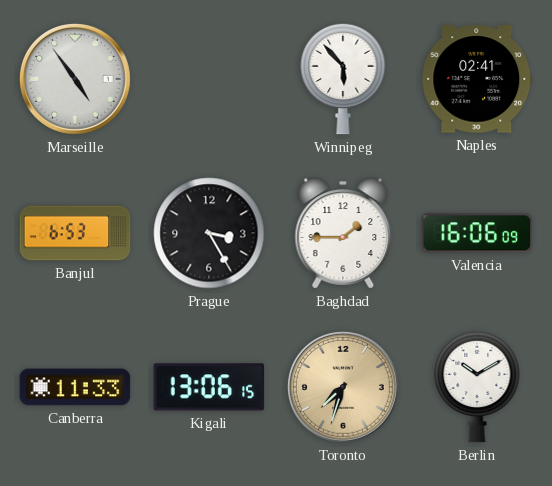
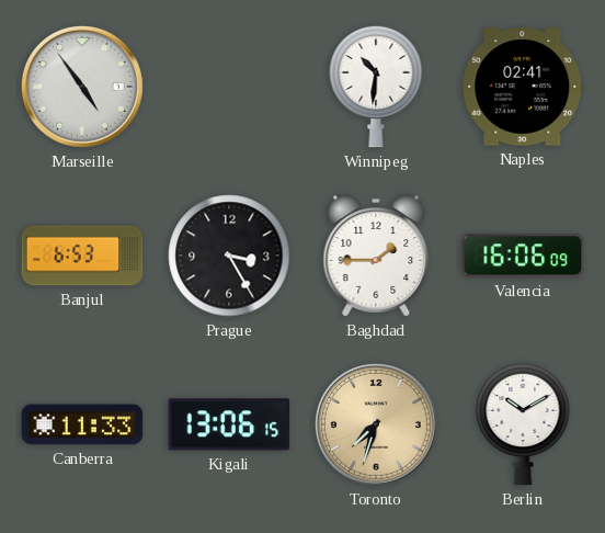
Winnipeg: 5:53 -> 10:31
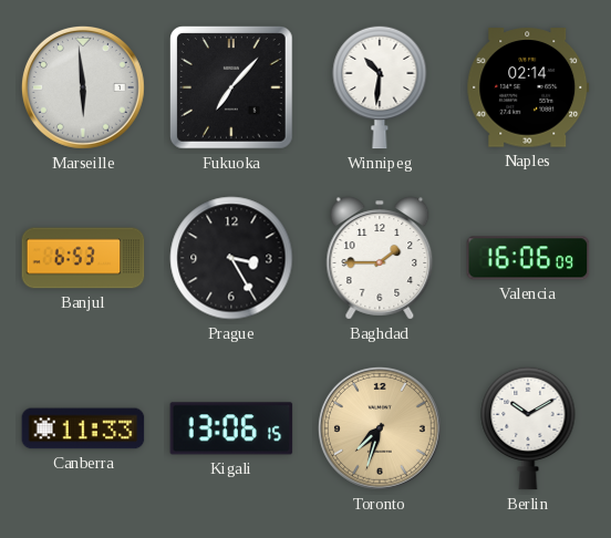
Marseille: 4:54 -> 5:59
Fukuoka: none -> 7:07
Naples: 02:41 -> 02:14
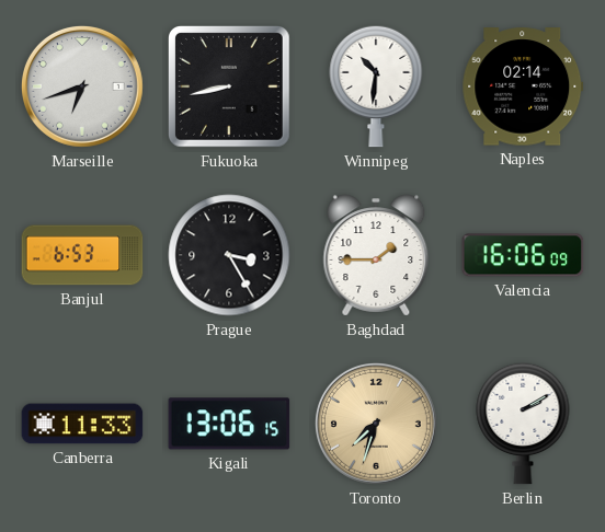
Marseille: 5:59 -> 6:42
Fukuoka: 7:07 -> 8:43
Berlin: 10:10 -> 2:10
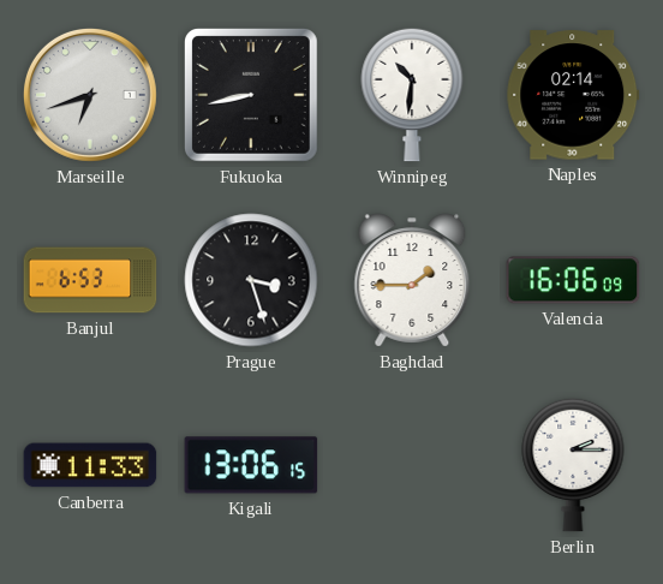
Prague: 3:25 -> 3:27
Toronto: 7:33 -> none
Berlin: 2:10 -> 2:15
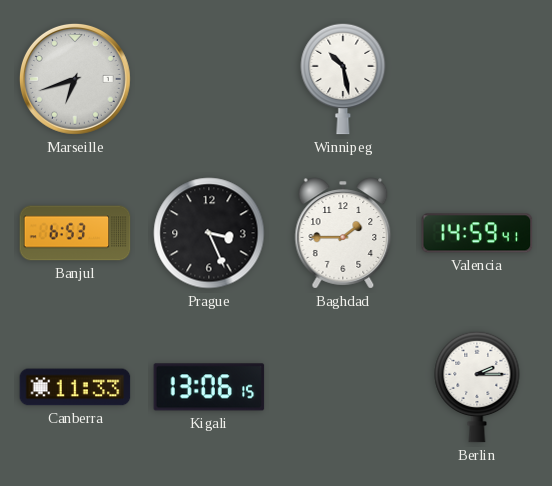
Fukuoka: 8:43 -> none
Winnipeg: 10:31 -> 10:28
Naples: 02:14 -> none
Prague: 3:27 -> 3:26
Valencia: 16:06 -> 14:59
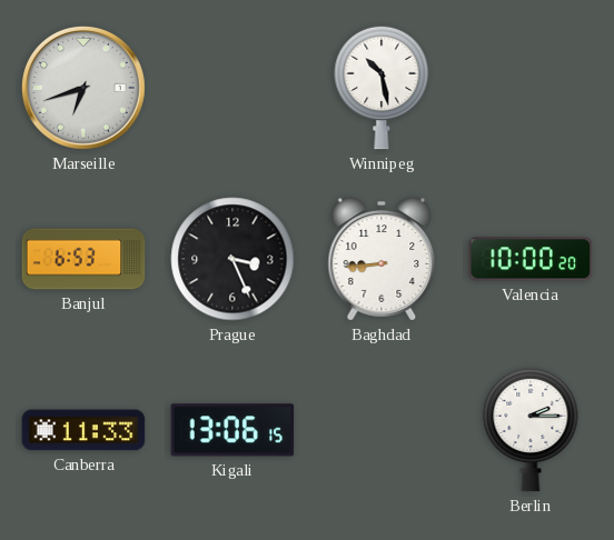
Baghdad: 1:45 -> 8:44
Valencia: 14:59 -> 10:00
